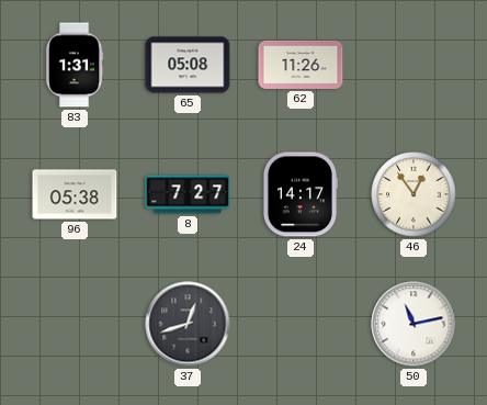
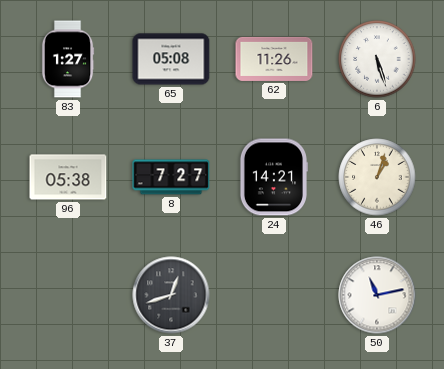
83: 1:31 -> 1:27
6: none -> 5:27
24: 14:17 -> 14:21
46: 12:54 -> 1:03
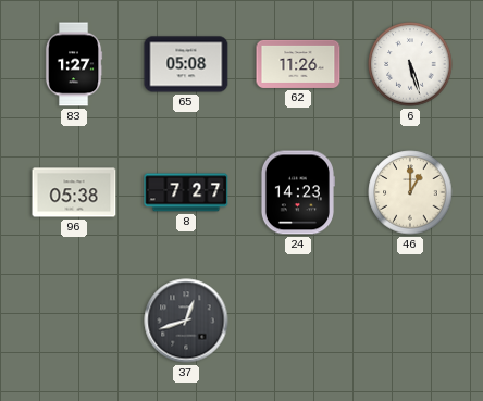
24: 14:21 -> 14:23
46: 1:03 -> 1:00
50: 11:13 -> none
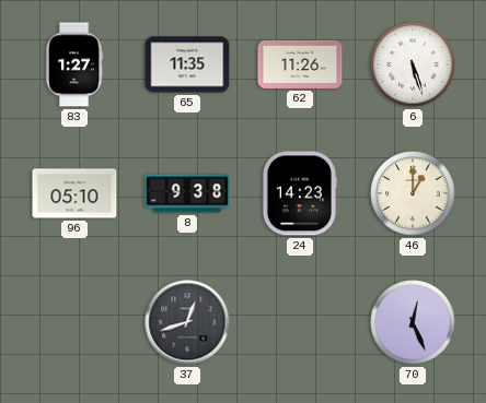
65: 05:08 -> 11:35
96: 05:38 -> 05:10
8: 7:27 -> 9:38
70: none -> 12:26
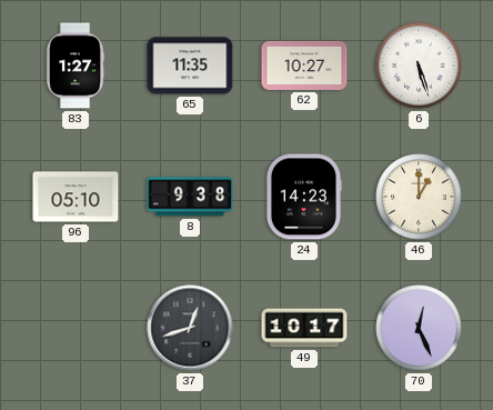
62: 11:26 -> 10:27
49: none -> 10:17
